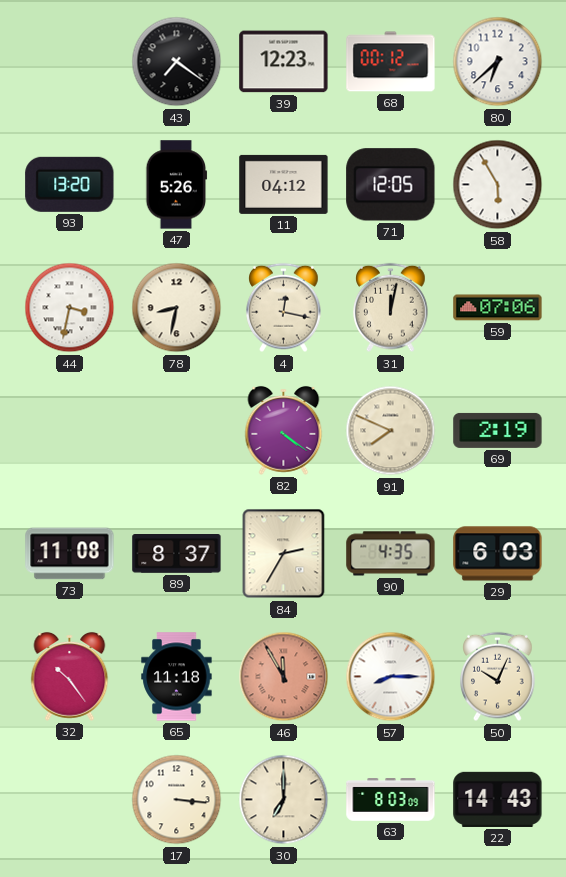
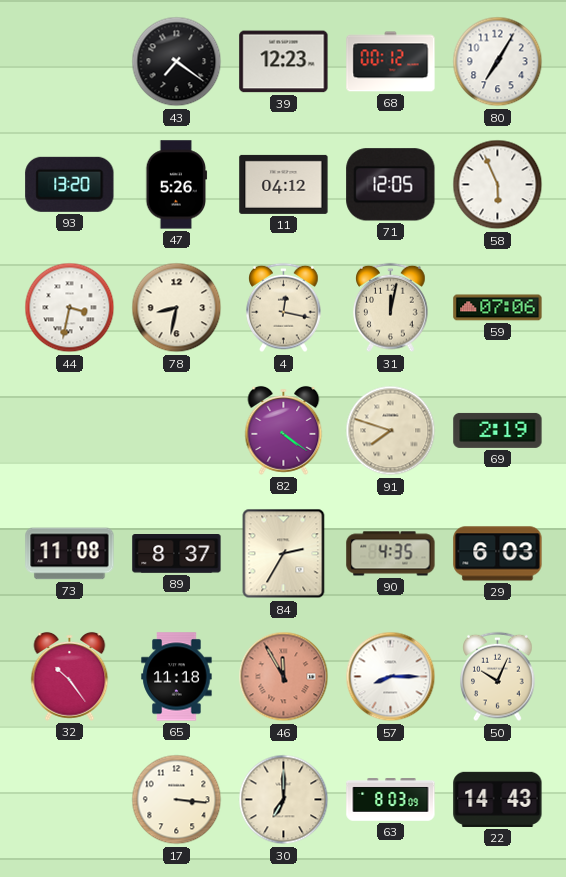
80: 6:38 -> 7:05
58: 5:55 -> 5:56
91: 7:49 -> 7:48
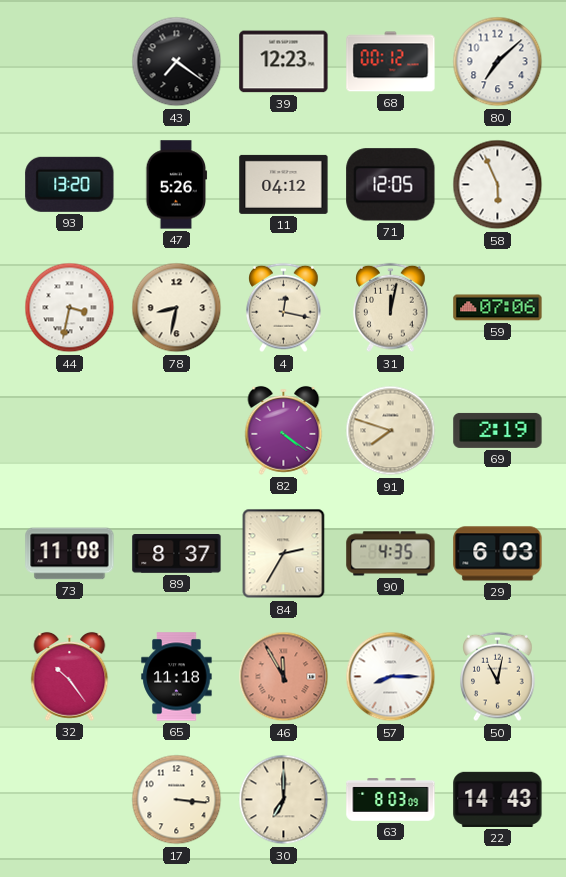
80: 7:05 -> 7:08
50: 10:04 -> 11:02
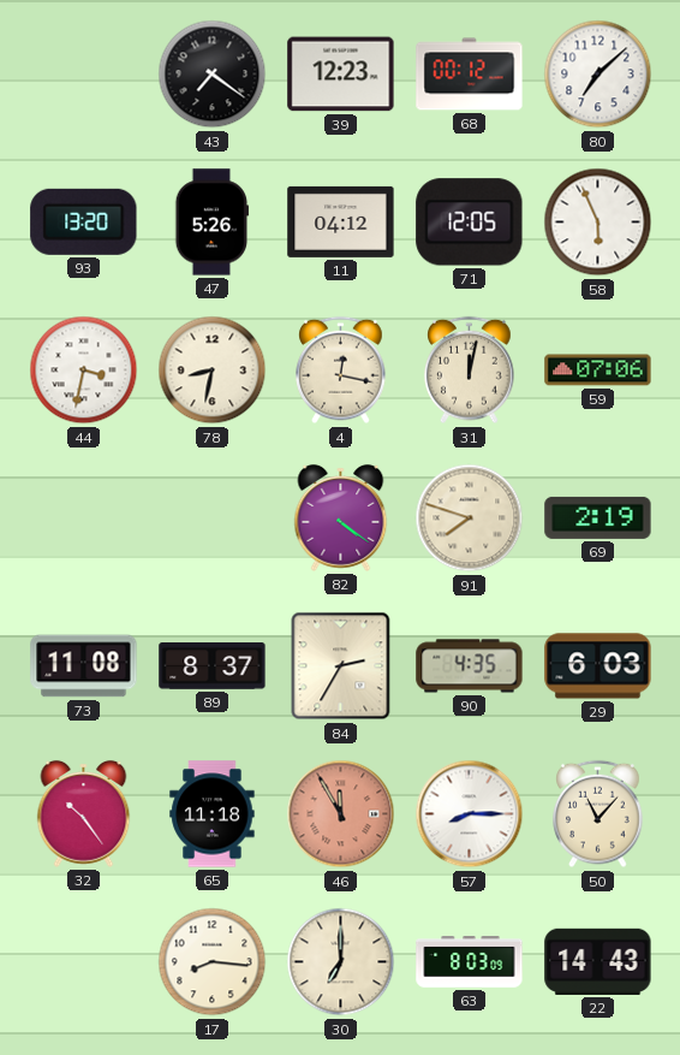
50: 11:02 -> 11:07
17: 3:16 -> 8:16
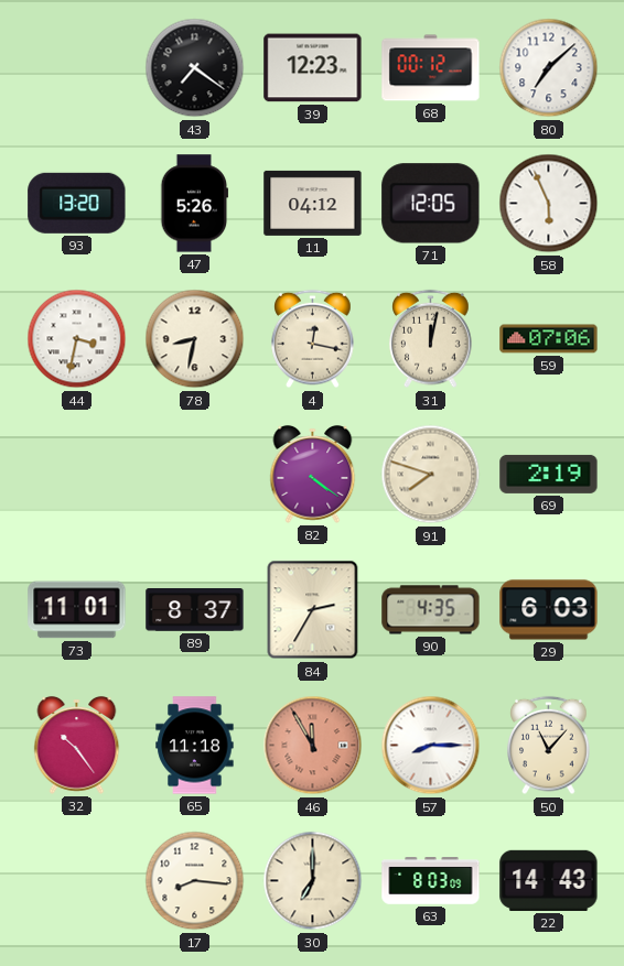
73: 11:08 -> 11:01
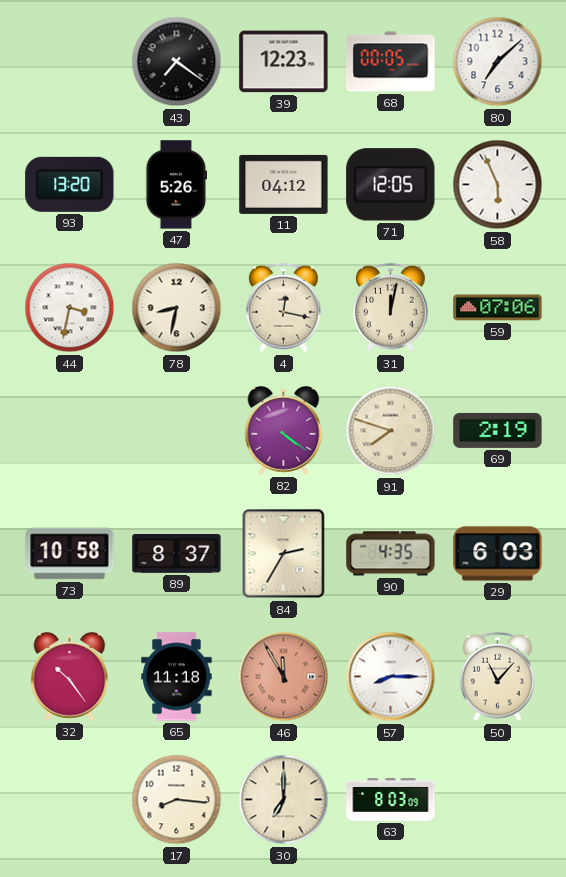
68: 00:12 -> 00:05
73: 11:01 -> 10:58
22: 14:43 -> none
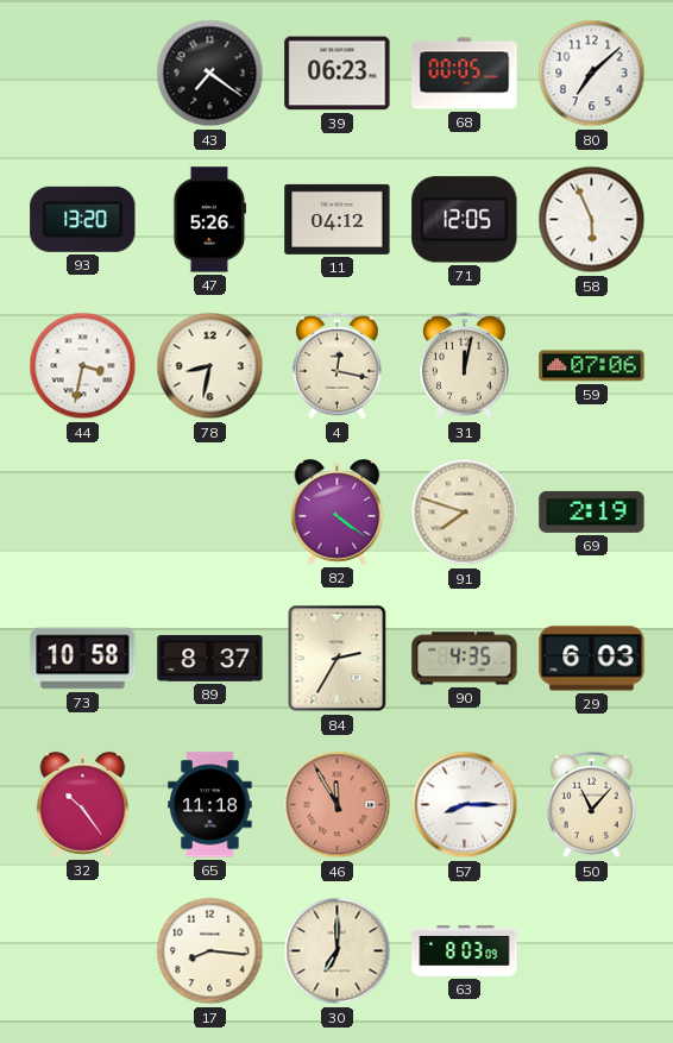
39: 12:23 -> 06:23
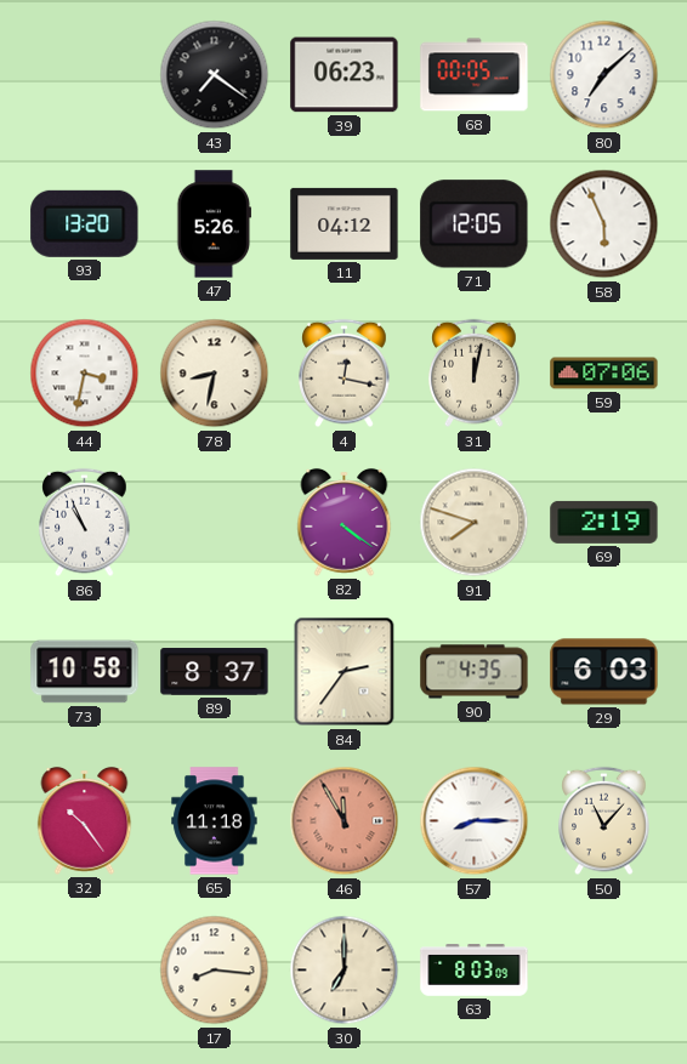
86: none -> 10:56
84: 2:35 -> 2:36
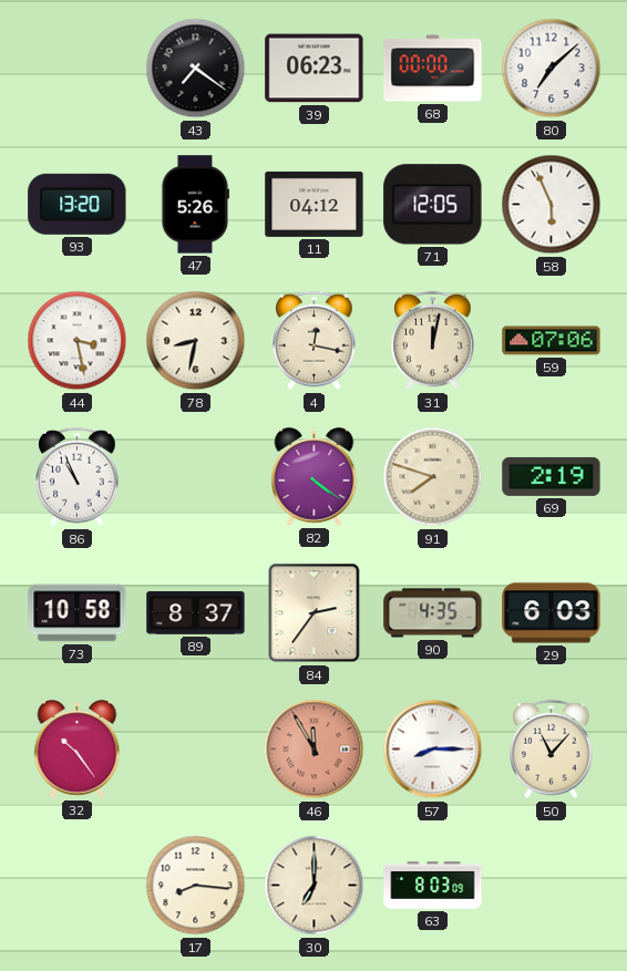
68: 00:05 -> 00:00
44: 3:32 -> 3:28
65: 11:18 -> none
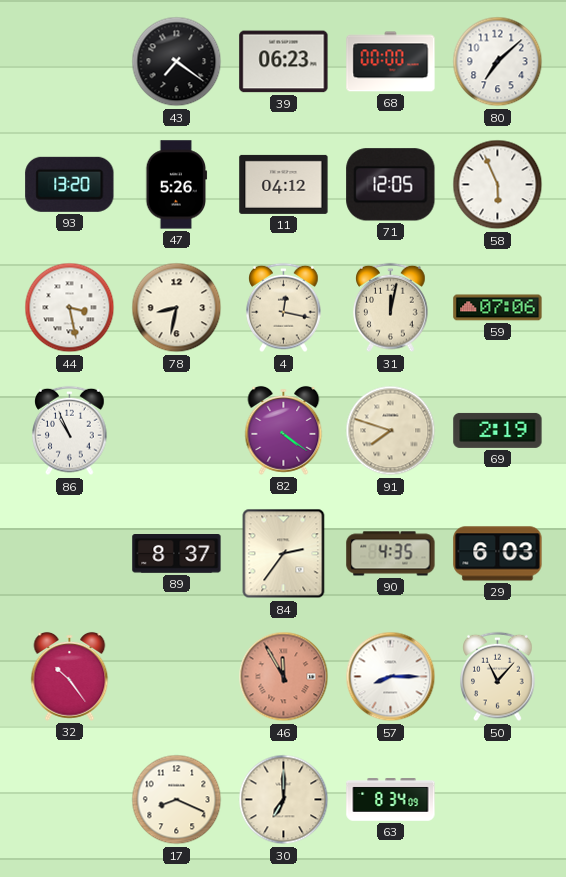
73: 10:58 -> none
17: 8:16 -> 8:19
63: 8:03 -> 8:34
